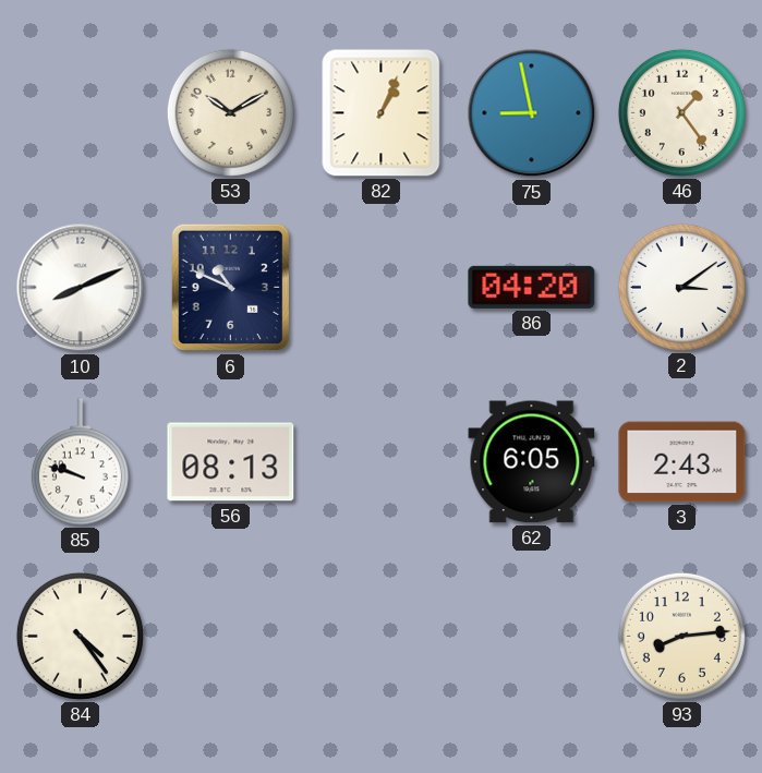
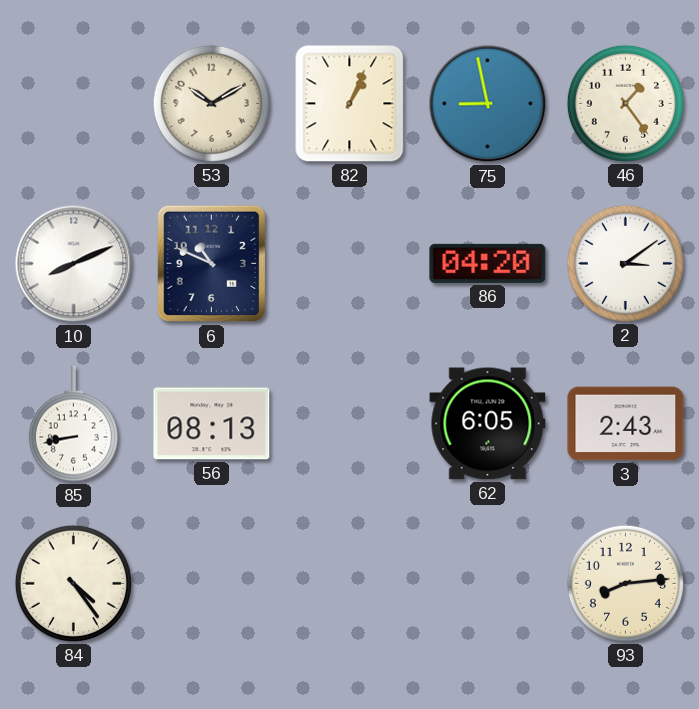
85: 9:48 -> 8:43
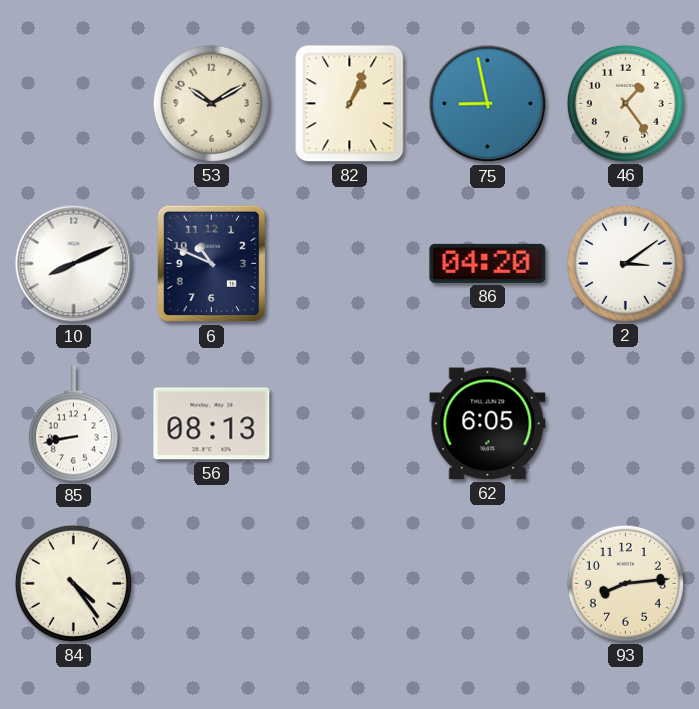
3: 2:43 -> none
